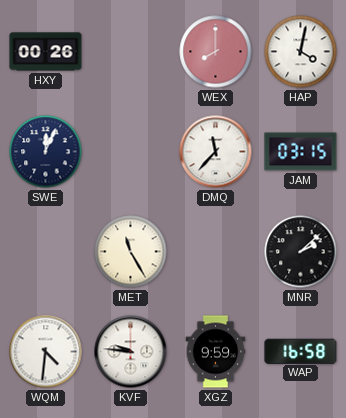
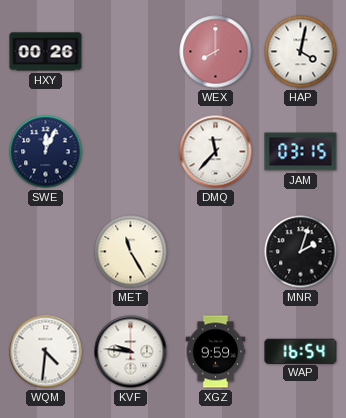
MNR: 2:08 -> 2:03
WAP: 16:58 -> 16:54
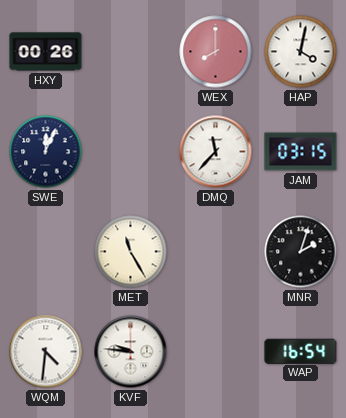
XGZ: 9:59 -> none
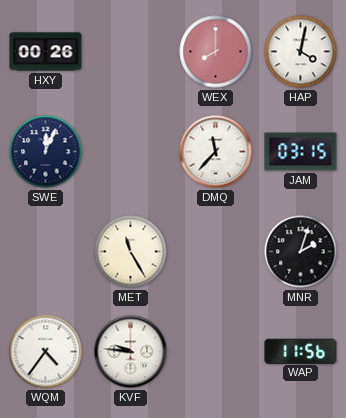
WQM: 4:31 -> 4:36
WAP: 16:54 -> 11:56
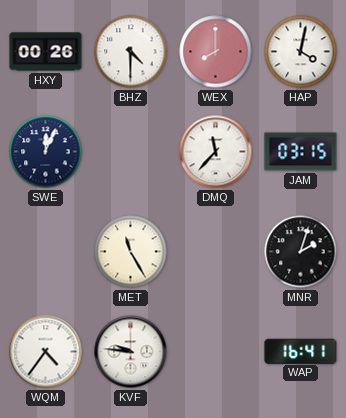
BHZ: none -> 4:30
WAP: 11:56 -> 16:41
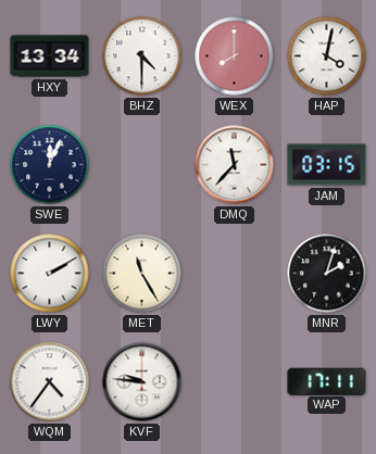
HXY: 00:26 -> 13:34
LWY: none -> 2:10
WAP: 16:41 -> 17:11
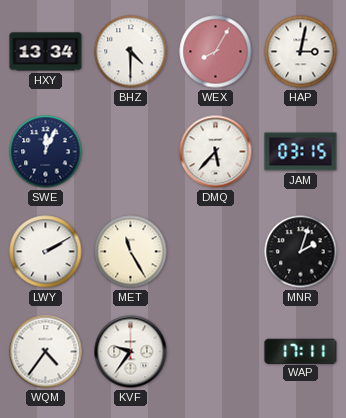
WEX: 8:00 -> 8:05
HAP: 4:02 -> 3:02
DMQ: 11:37 -> 5:37
KVF: 9:46 -> 9:36
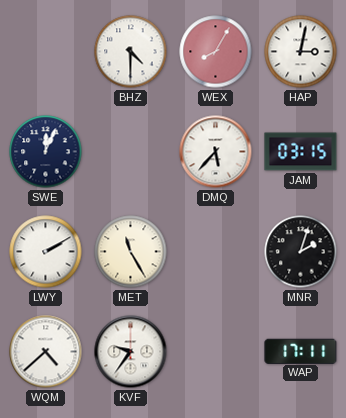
HXY: 13:34 -> none
WQM: 4:36 -> 4:38
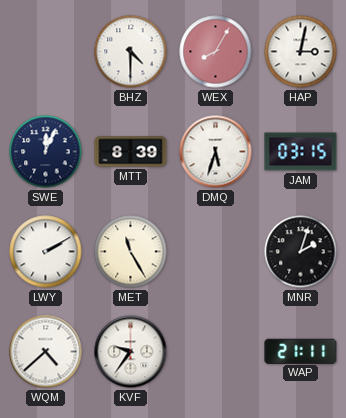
MTT: none -> 8:39
DMQ: 5:37 -> 5:33
WAP: 17:11 -> 21:11
